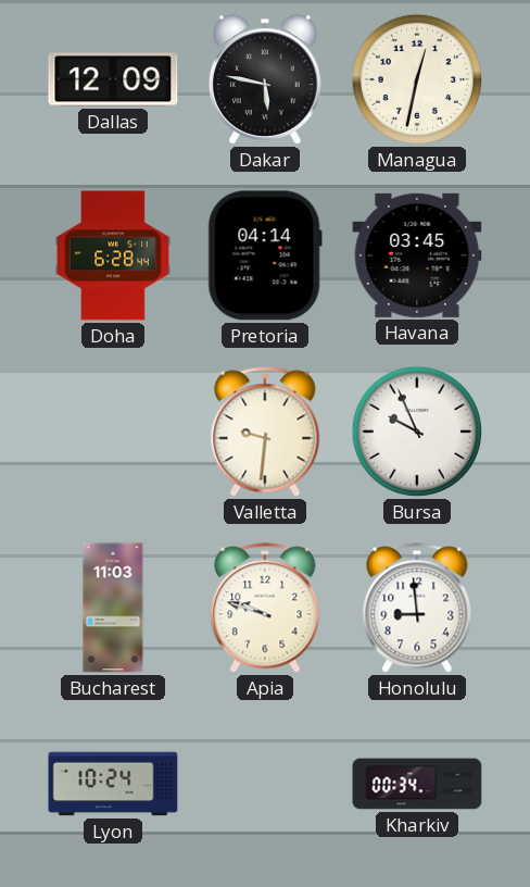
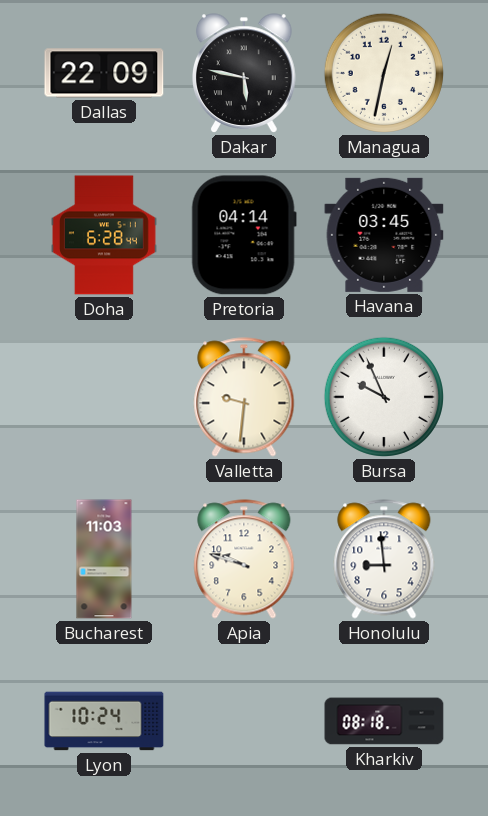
Dallas: 12:09 -> 22:09
Kharkiv: 00:34 -> 08:18
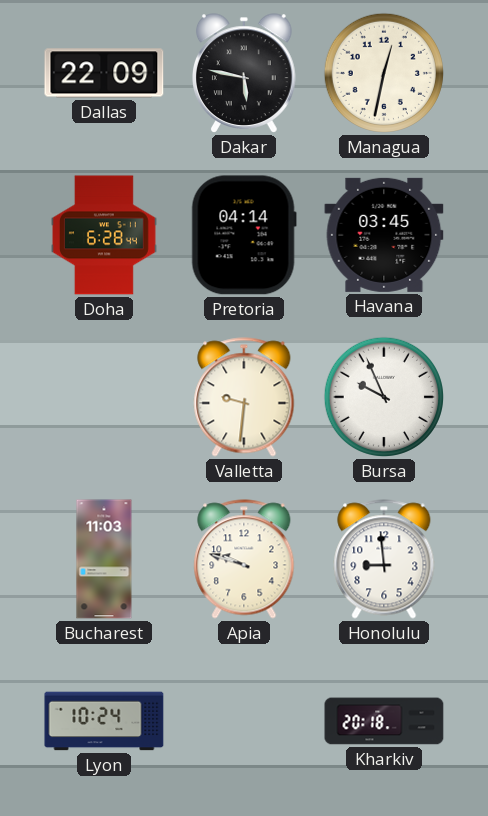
Kharkiv: 08:18 -> 20:18
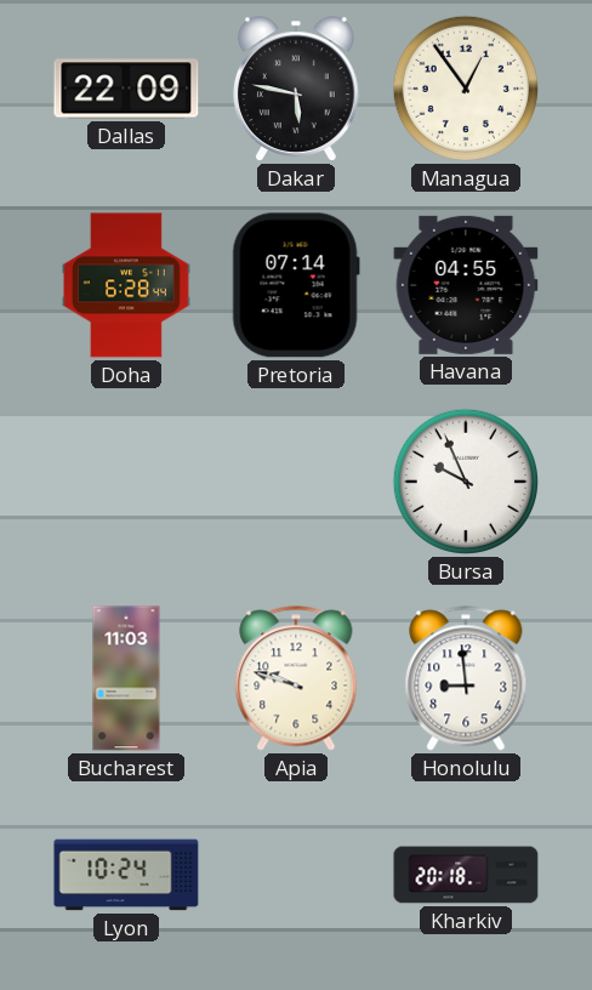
Managua: 12:32 -> 12:54
Pretoria: 04:14 -> 07:14
Havana: 03:45 -> 04:55
Valletta: 9:31 -> none
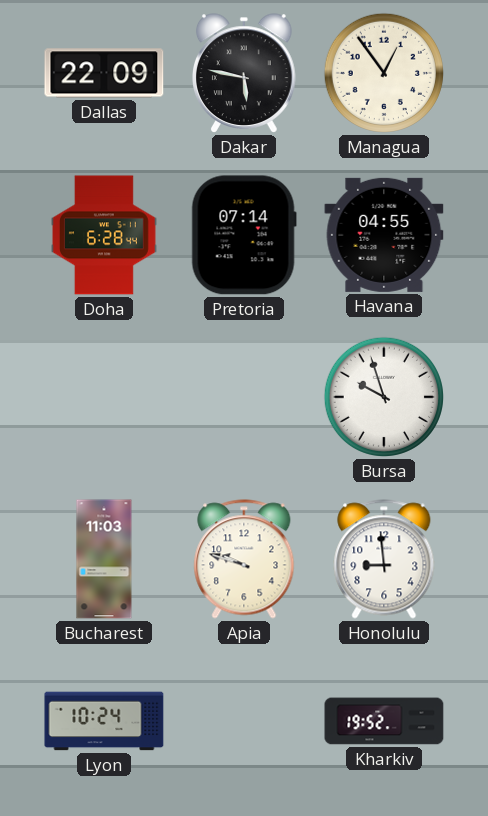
Bursa: 9:56 -> 9:57
Kharkiv: 20:18 -> 19:52
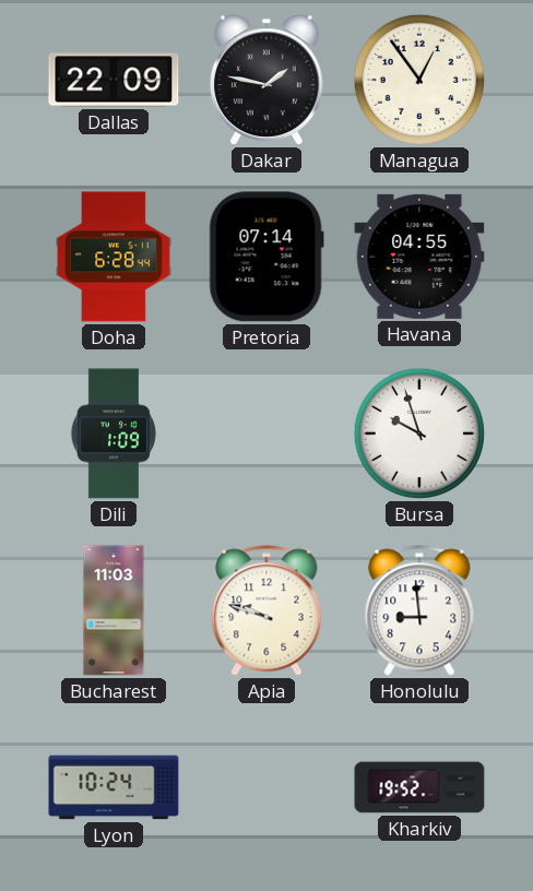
Dakar: 5:47 -> 1:47
Dili: none -> 1:09
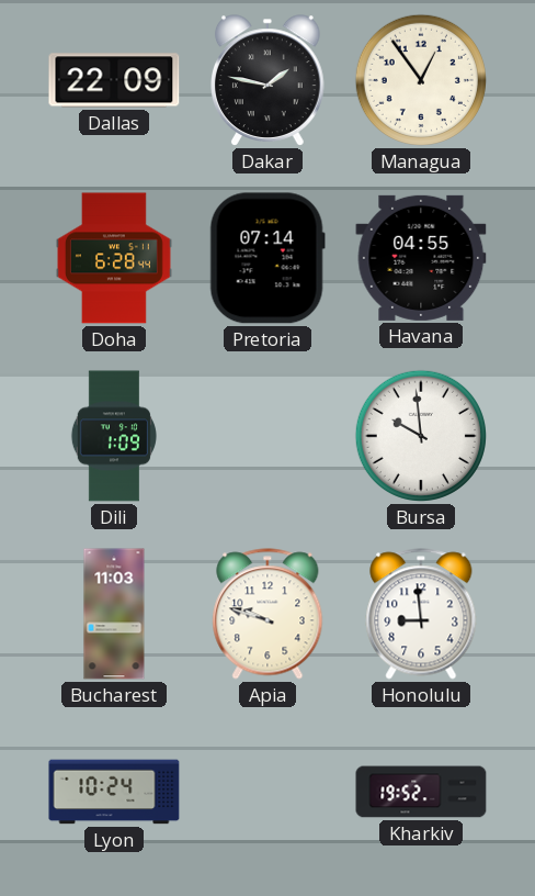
Bursa: 9:57 -> 9:59
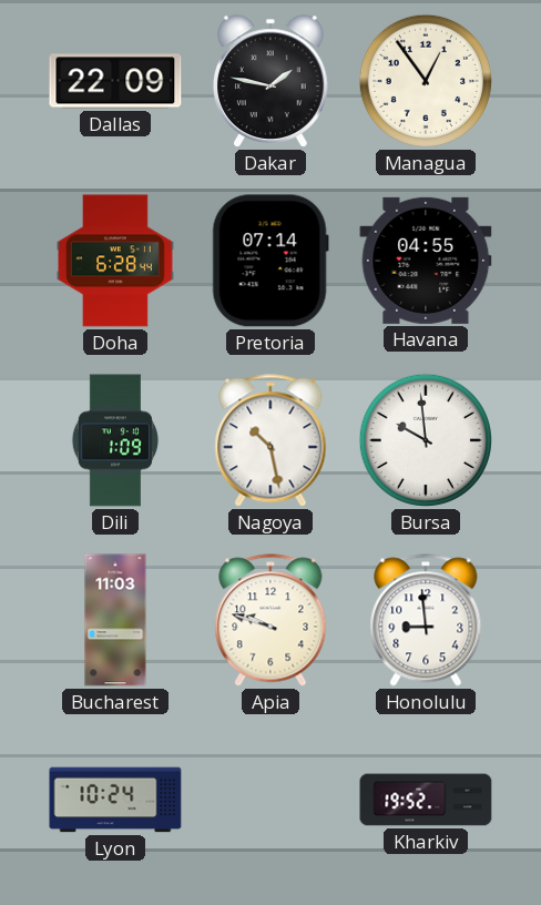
Nagoya: none -> 10:28
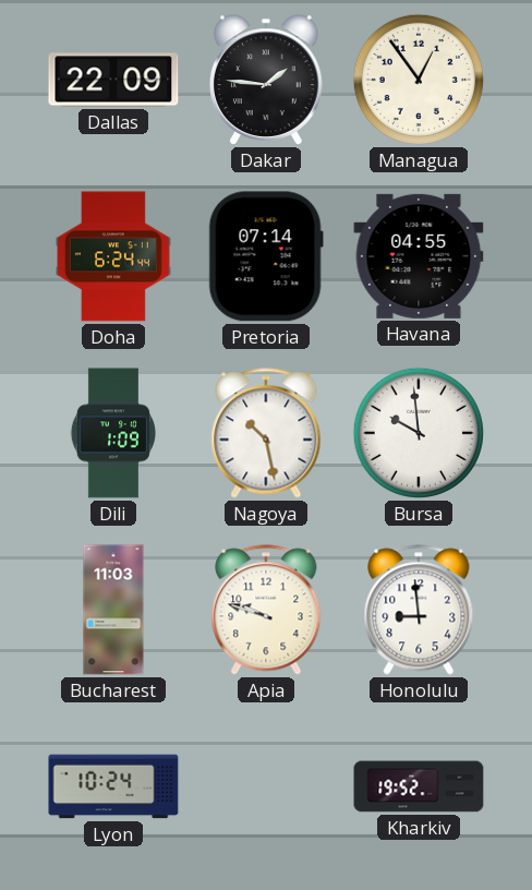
Dakar: 1:47 -> 1:46
Doha: 6:28 -> 6:24
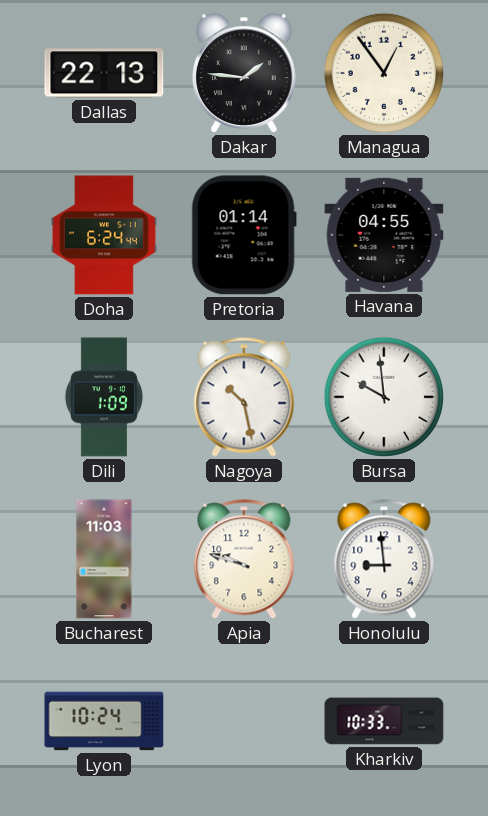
Dallas: 22:09 -> 22:13
Pretoria: 07:14 -> 01:14
Kharkiv: 19:52 -> 10:33
